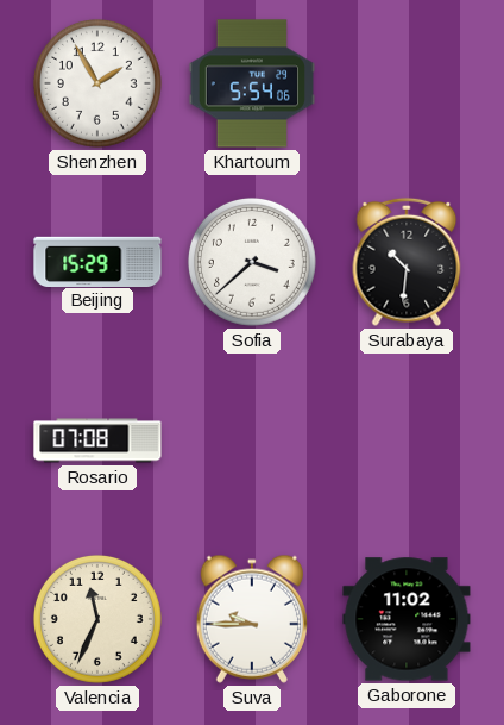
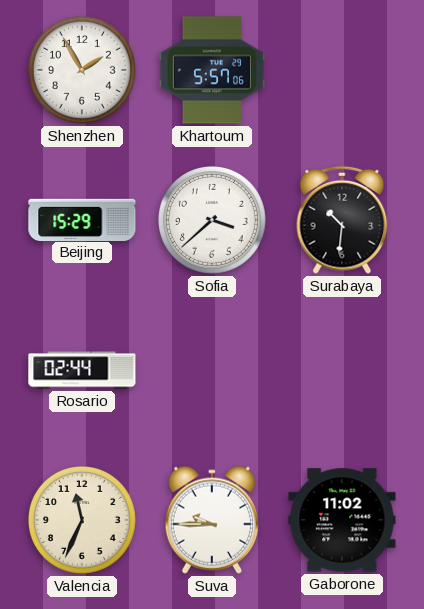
Khartoum: 5:54 -> 5:57
Rosario: 07:08 -> 02:44
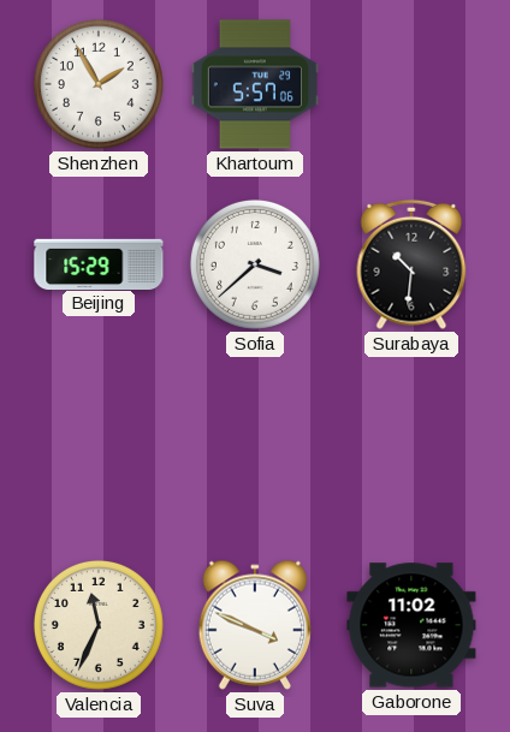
Rosario: 02:44 -> none
Suva: 9:45 -> 3:49
